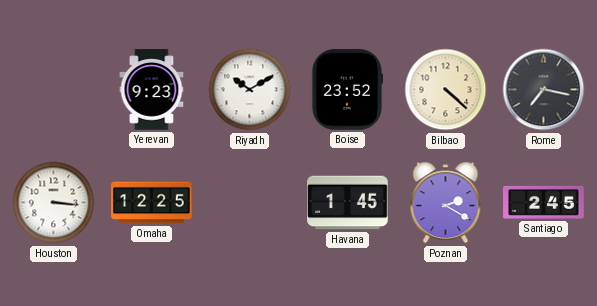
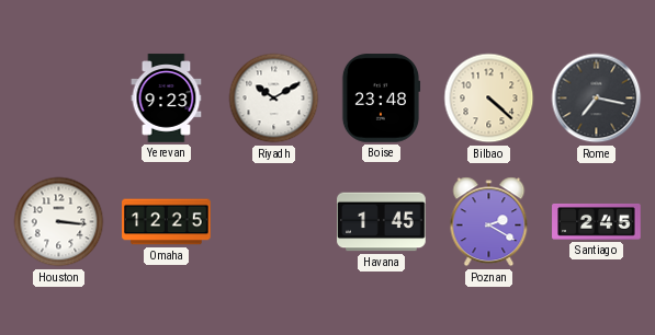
Boise: 23:52 -> 23:48
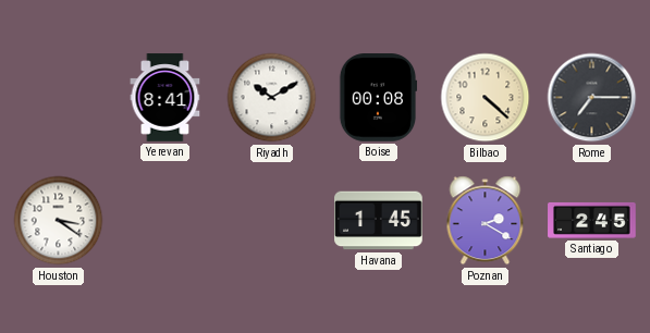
Yerevan: 9:23 -> 8:41
Boise: 23:48 -> 00:08
Rome: 7:17 -> 7:15
Houston: 3:16 -> 3:21
Omaha: 12:25 -> none
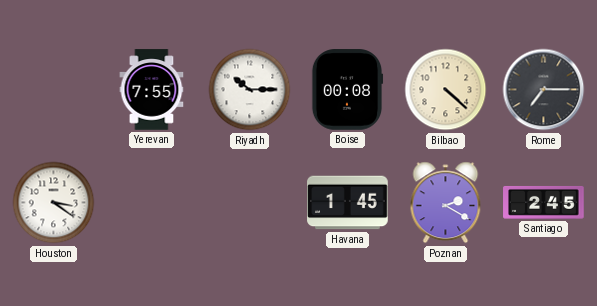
Yerevan: 8:41 -> 7:55
Riyadh: 10:10 -> 10:15
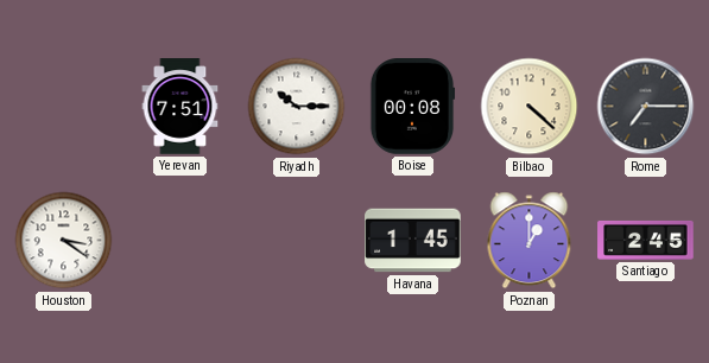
Yerevan: 7:55 -> 7:51
Poznan: 2:20 -> 1:00
